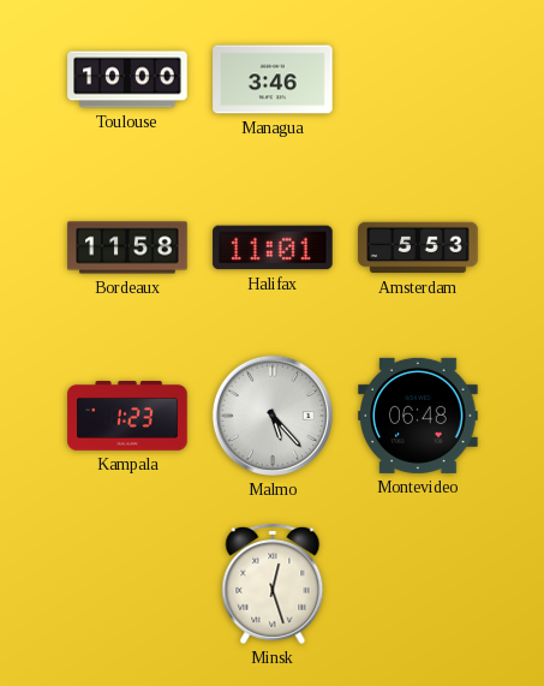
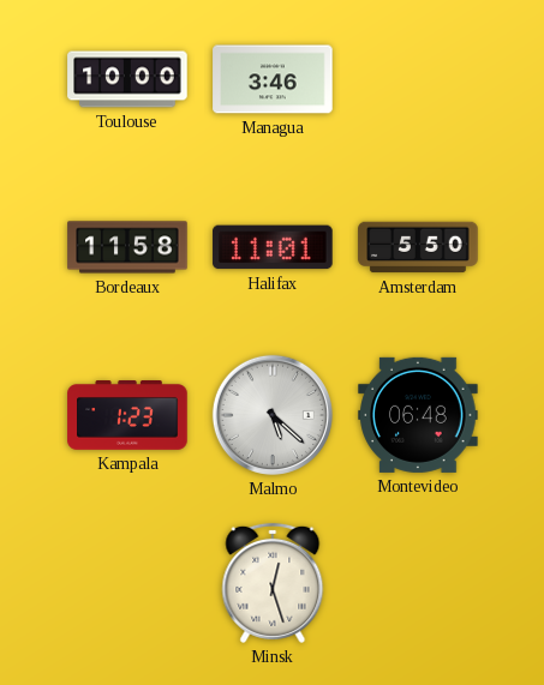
Amsterdam: 5:53 -> 5:50
Malmo: 5:23 -> 5:22
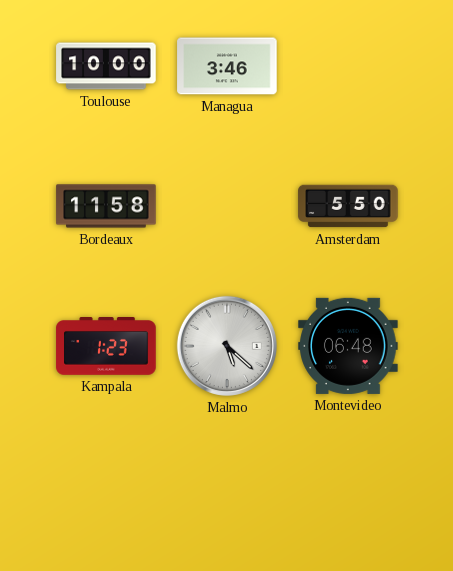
Halifax: 11:01 -> none
Minsk: 12:27 -> none
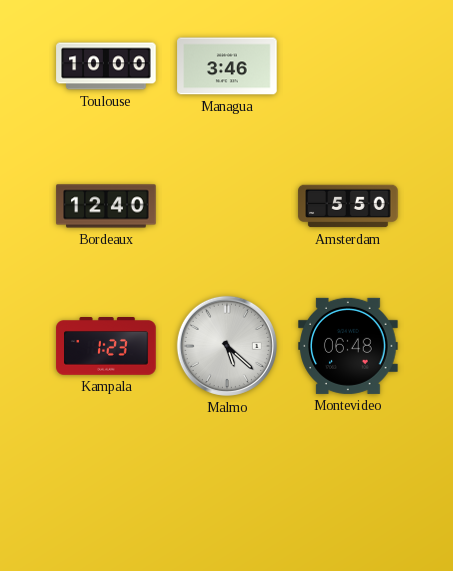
Bordeaux: 11:58 -> 12:40
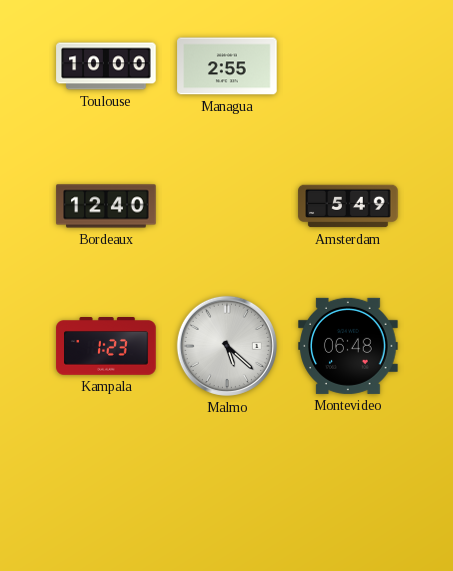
Managua: 3:46 -> 2:55
Amsterdam: 5:50 -> 5:49
